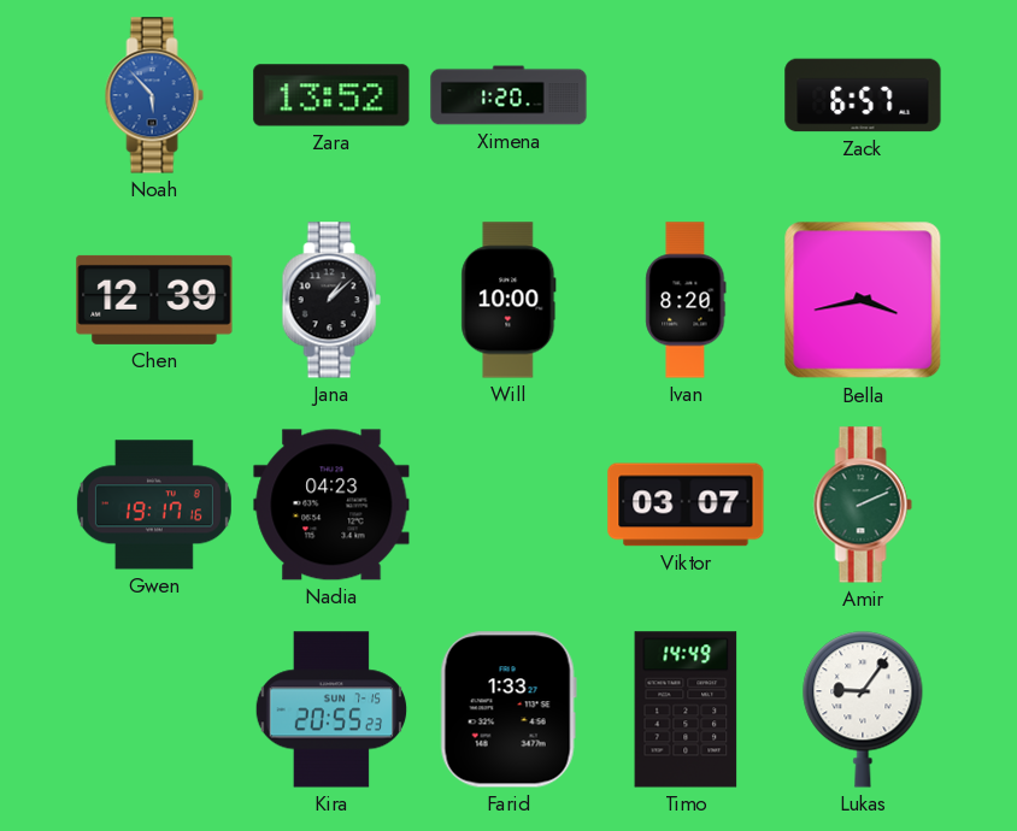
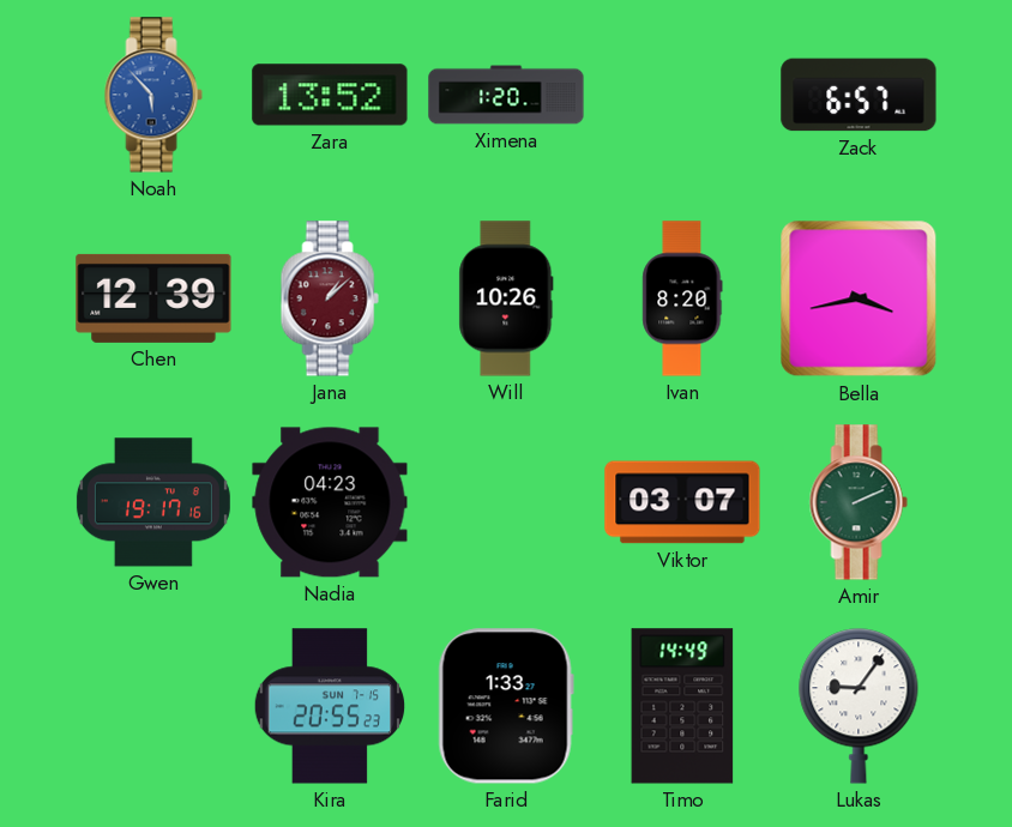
Jana dial: black -> burgundy
Will: 10:00 -> 10:26
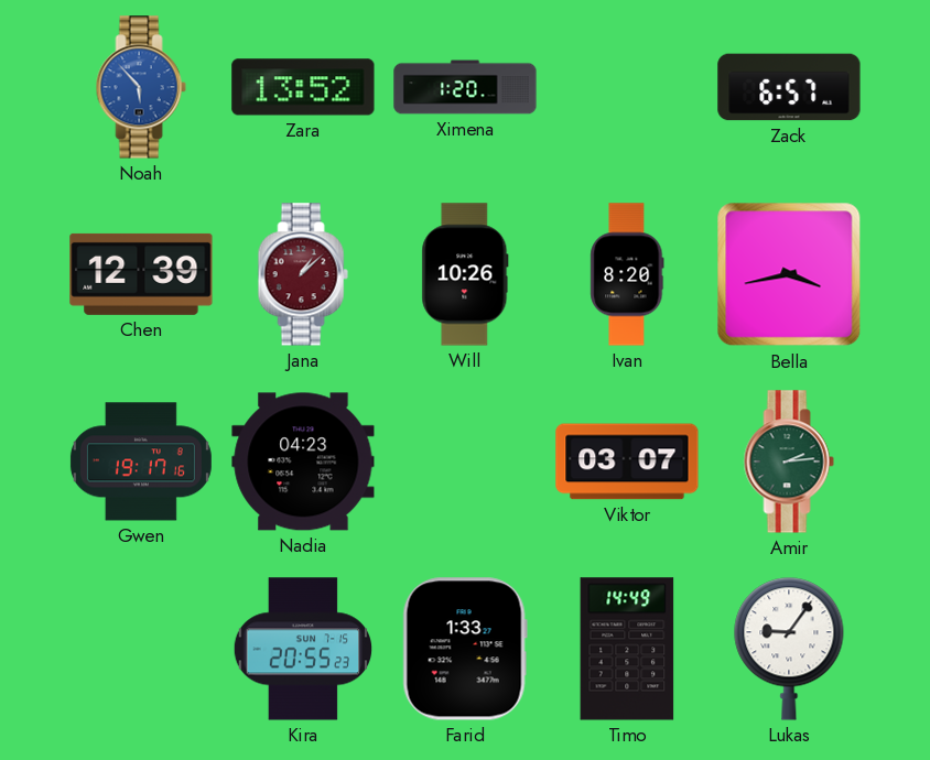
Amir: 2:11 -> 2:14
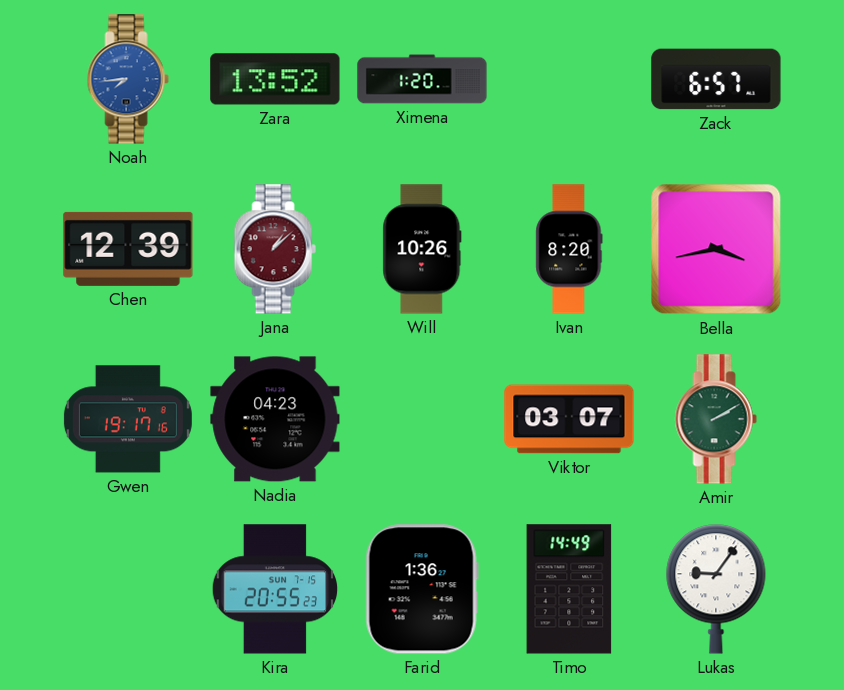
Noah: 5:53 -> 7:44
Amir: 2:14 -> 2:10
Farid: 1:33 -> 1:36
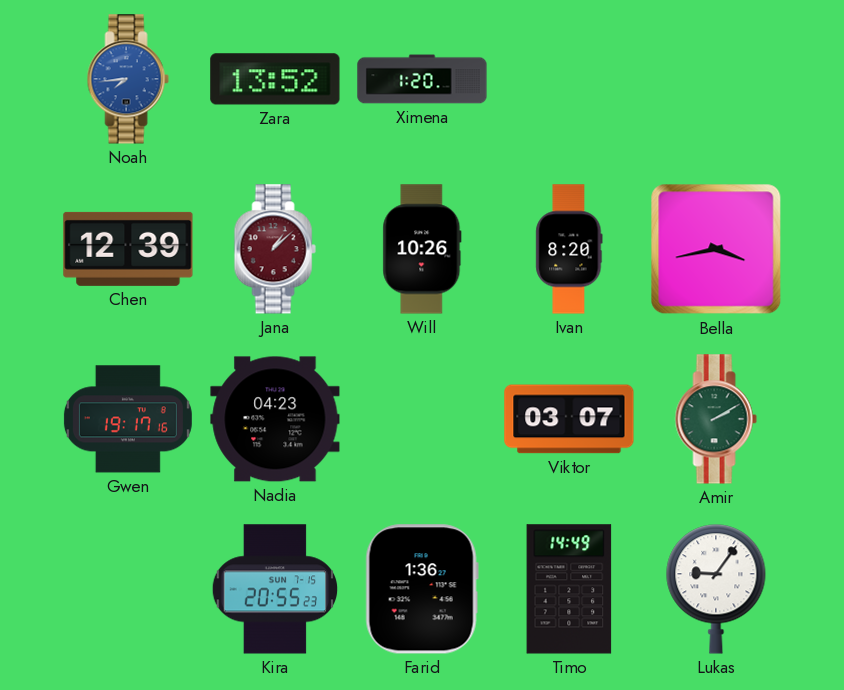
Zack: 6:57 -> none
